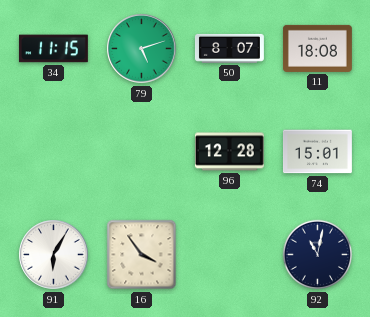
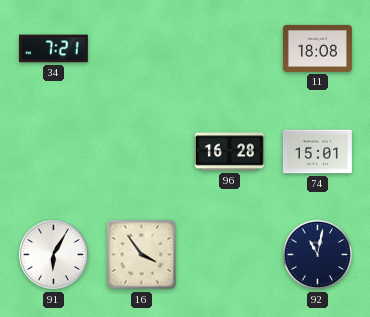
34: 11:15 -> 7:21
79: 5:12 -> none
50: 8:07 -> none
96: 12:28 -> 16:28
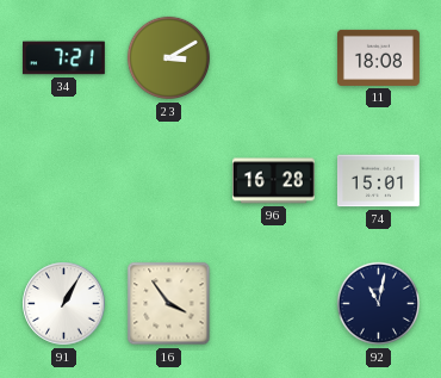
23: none -> 3:10
91: 6:05 -> 1:05
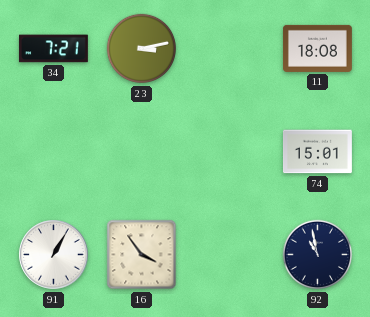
23: 3:10 -> 3:13
96: 16:28 -> none
92: 11:02 -> 10:58
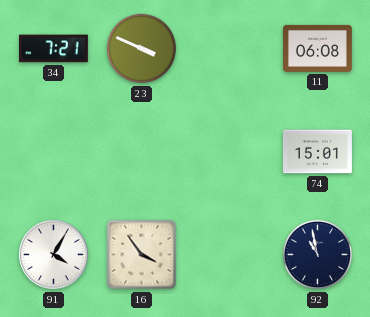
23: 3:13 -> 3:49
11: 18:08 -> 06:08
91: 1:05 -> 4:05
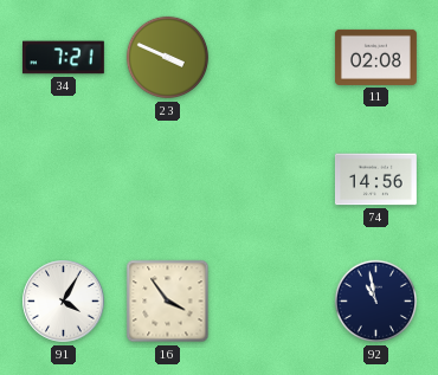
11: 06:08 -> 02:08
74: 15:01 -> 14:56
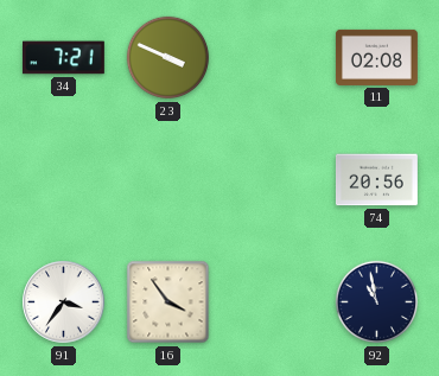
74: 14:56 -> 20:56
91: 4:05 -> 3:36
